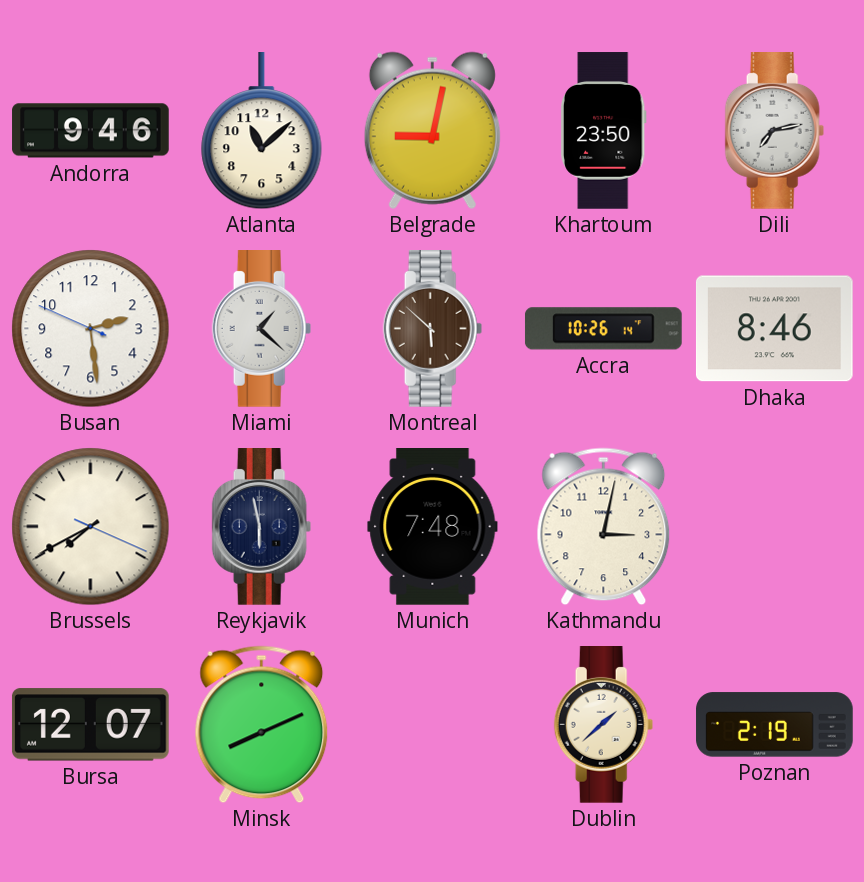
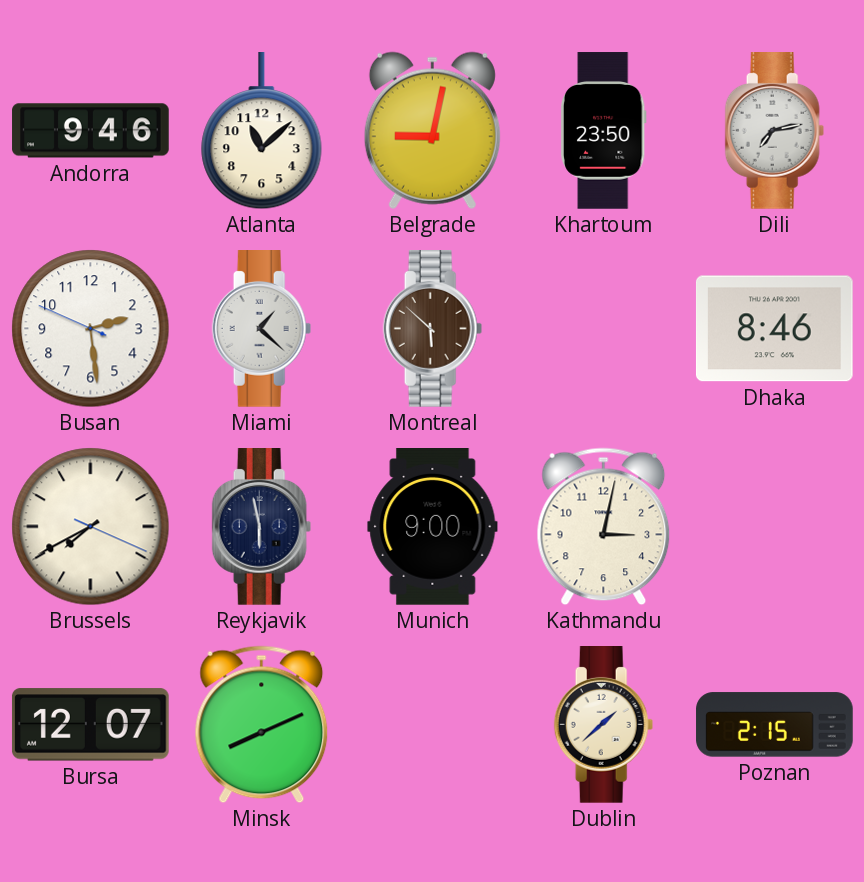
Accra: 10:26 -> none
Munich: 7:48 -> 9:00
Poznan: 2:19 -> 2:15
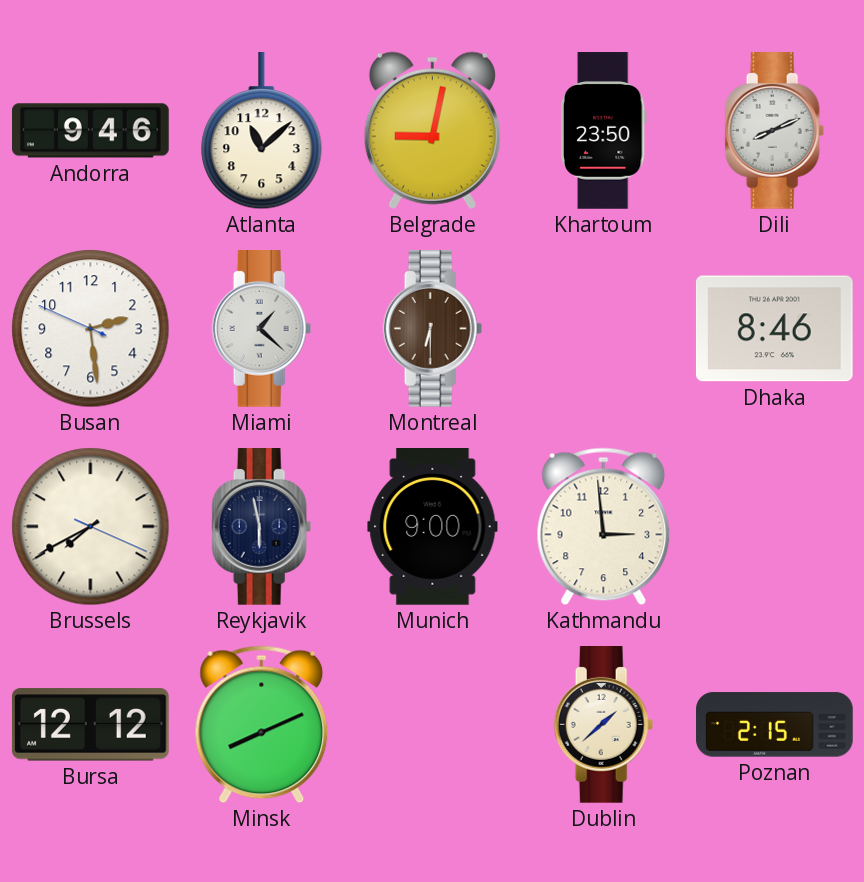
Dili: 7:13 -> 8:11
Montreal: 5:52 -> 6:30
Kathmandu: 3:02 -> 2:59
Bursa: 12:07 -> 12:12
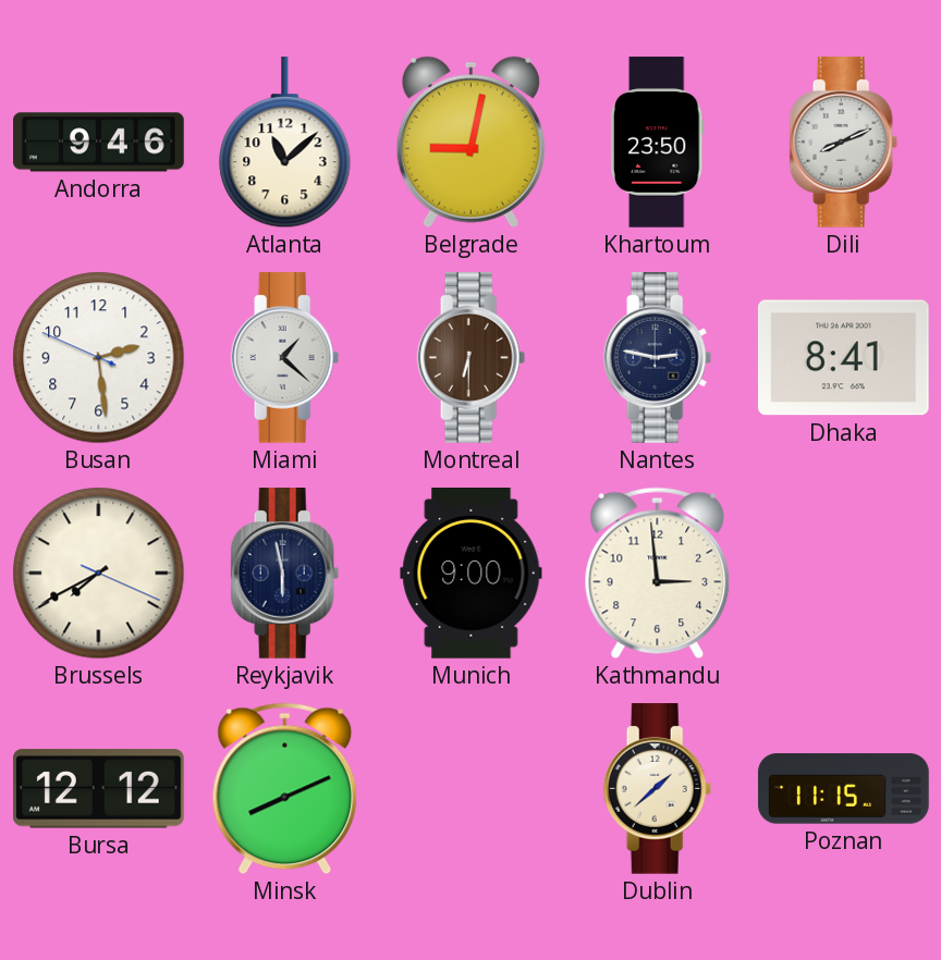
Nantes: none -> 2:47
Dhaka: 8:46 -> 8:41
Poznan: 2:15 -> 11:15
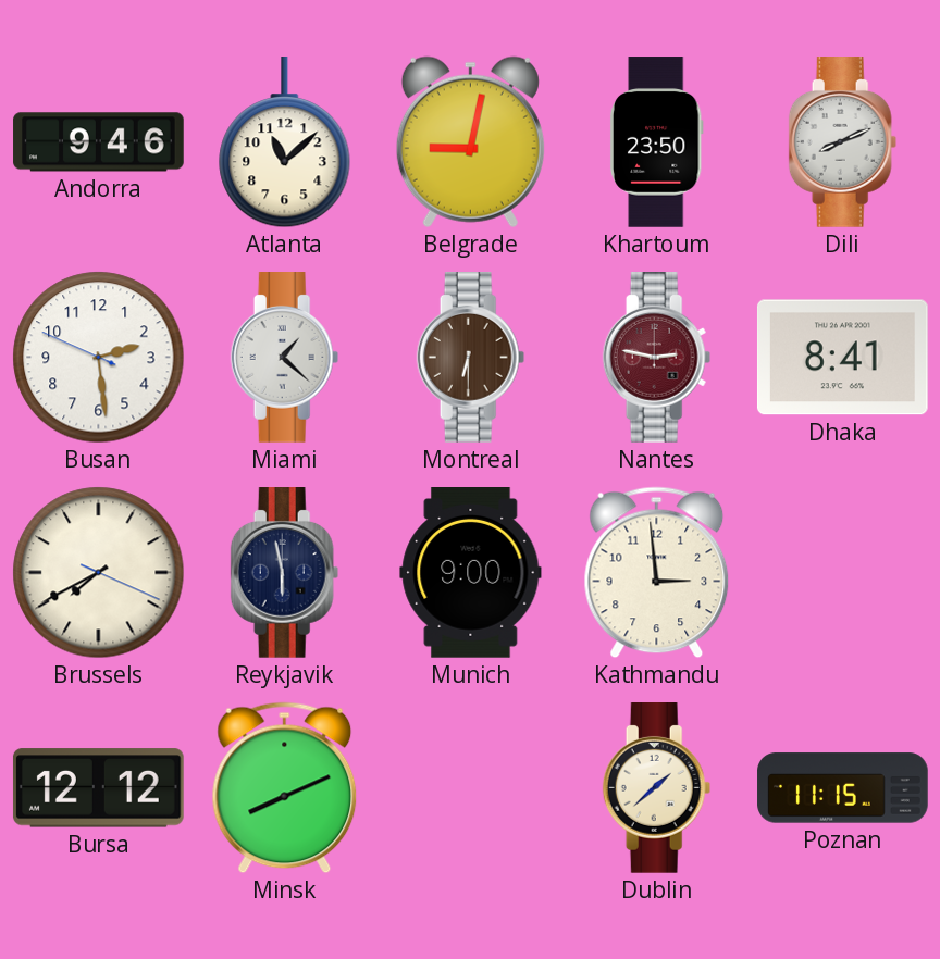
Nantes dial: navy -> burgundy
